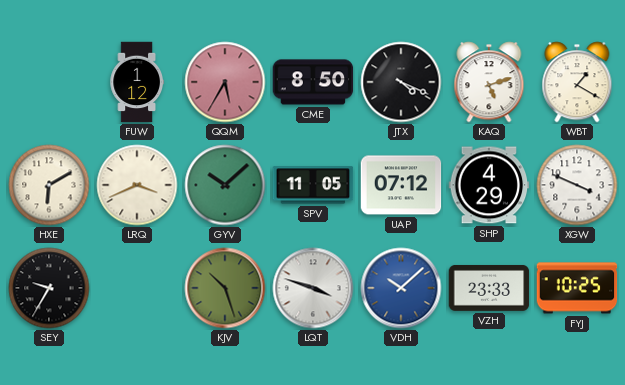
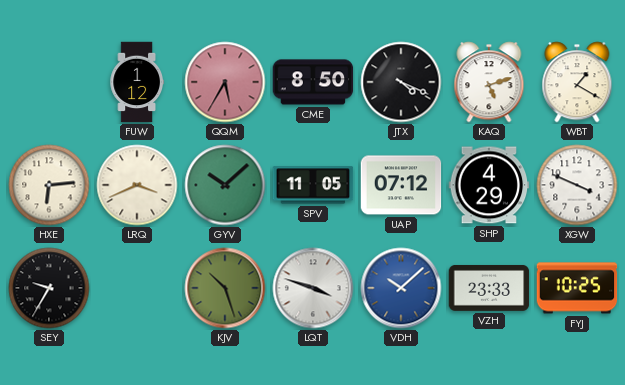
HXE: 6:10 -> 6:14
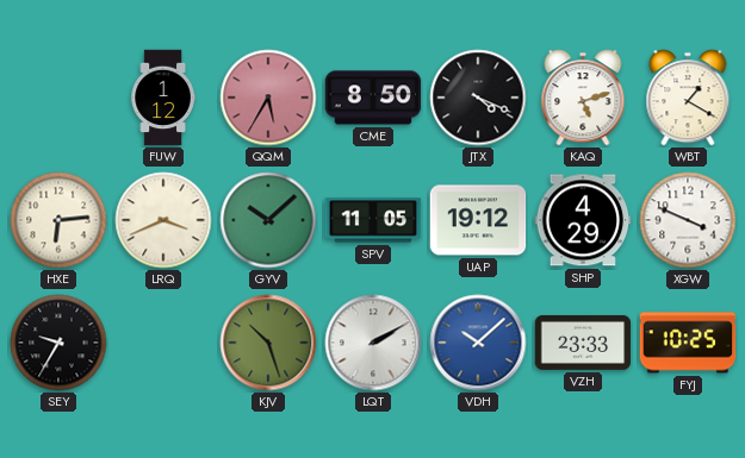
UAP: 07:12 -> 19:12
LQT: 3:48 -> 2:10
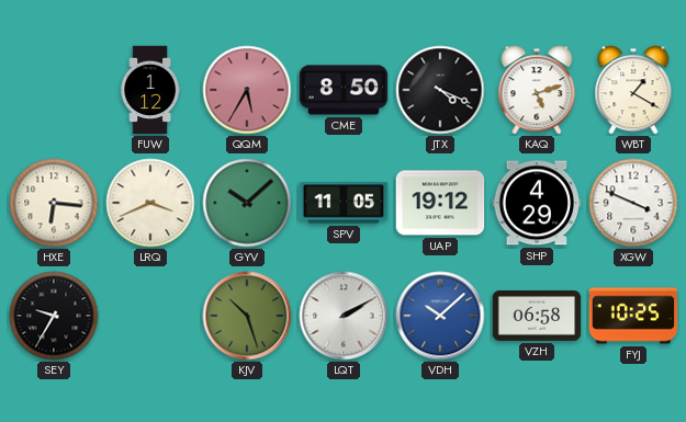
HXE: 6:14 -> 6:16
VZH: 23:33 -> 06:58
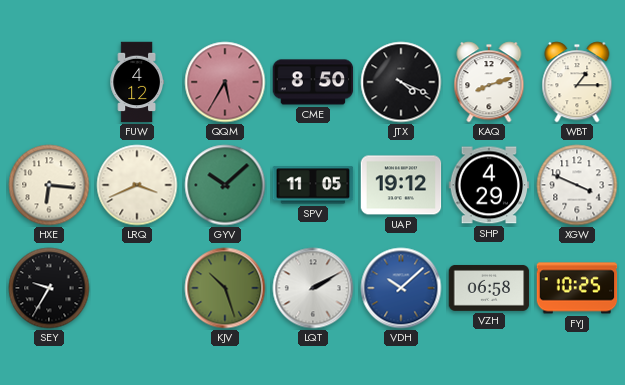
FUW: 1:12 -> 4:12
KAQ: 5:12 -> 8:12
WBT: 1:20 -> 1:15
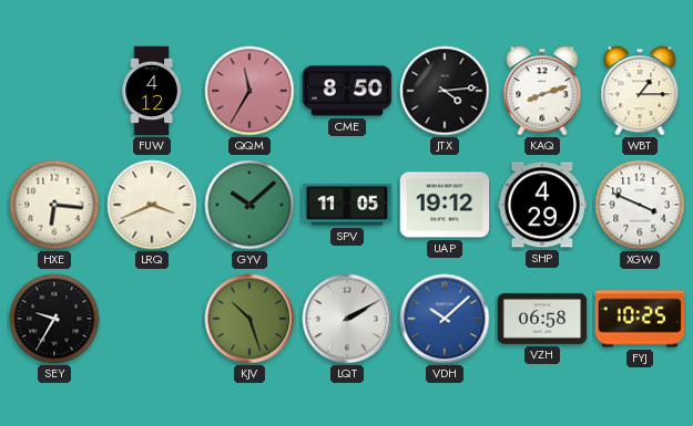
QQM: 5:35 -> 11:35
JTX: 4:19 -> 4:14
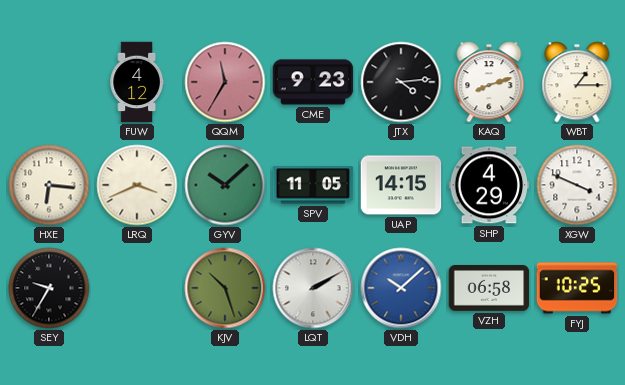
CME: 8:50 -> 9:23
UAP: 19:12 -> 14:15
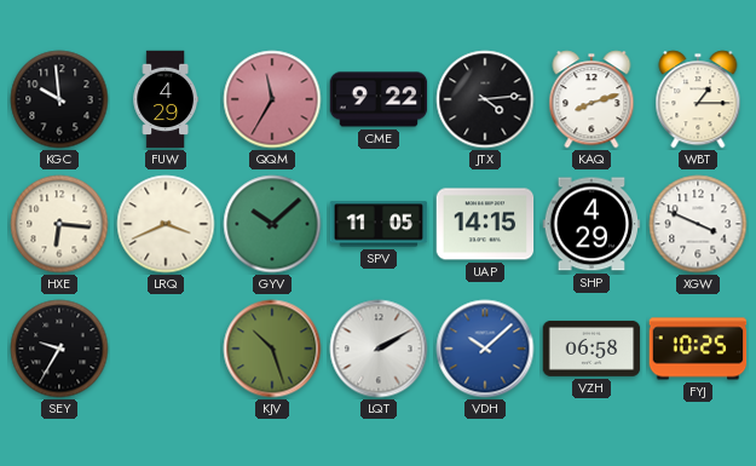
KGC: none -> 9:59
FUW: 4:12 -> 4:29
CME: 9:23 -> 9:22
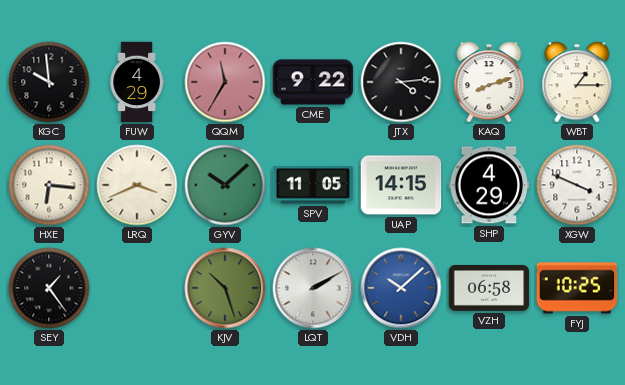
SEY: 9:35 -> 1:24
